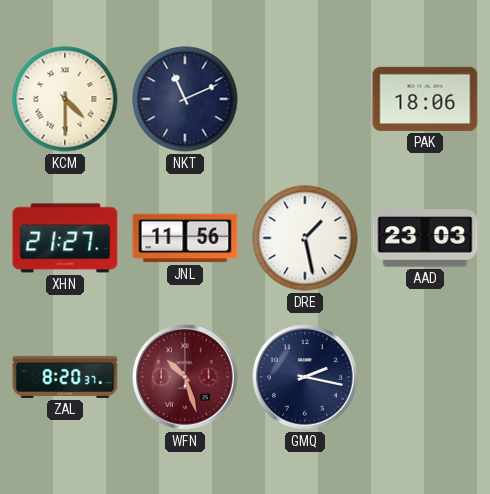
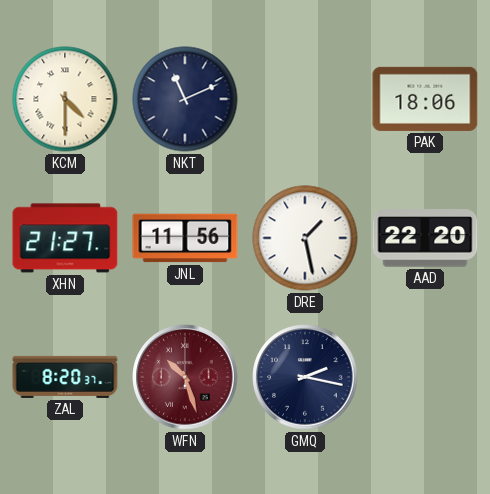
AAD: 23:03 -> 22:20
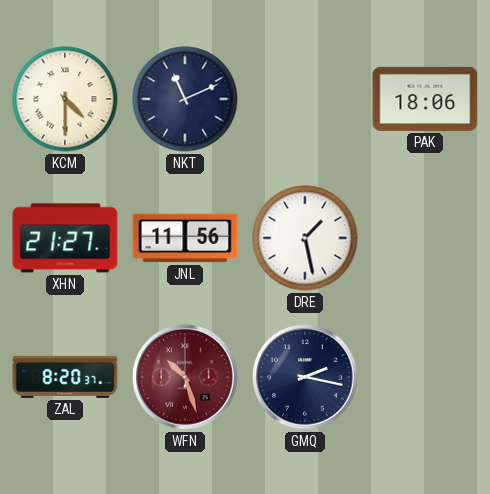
AAD: 22:20 -> none
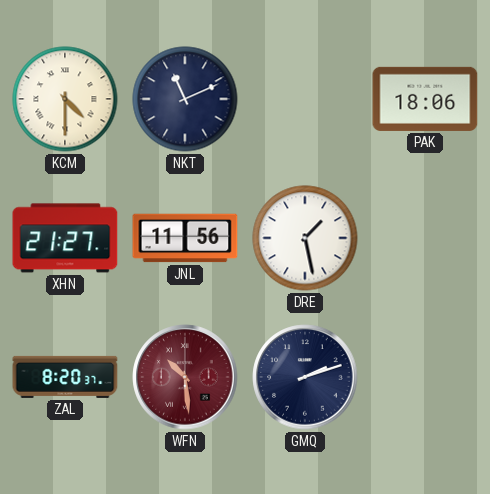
WFN: 10:27 -> 10:29
GMQ: 2:17 -> 2:12
